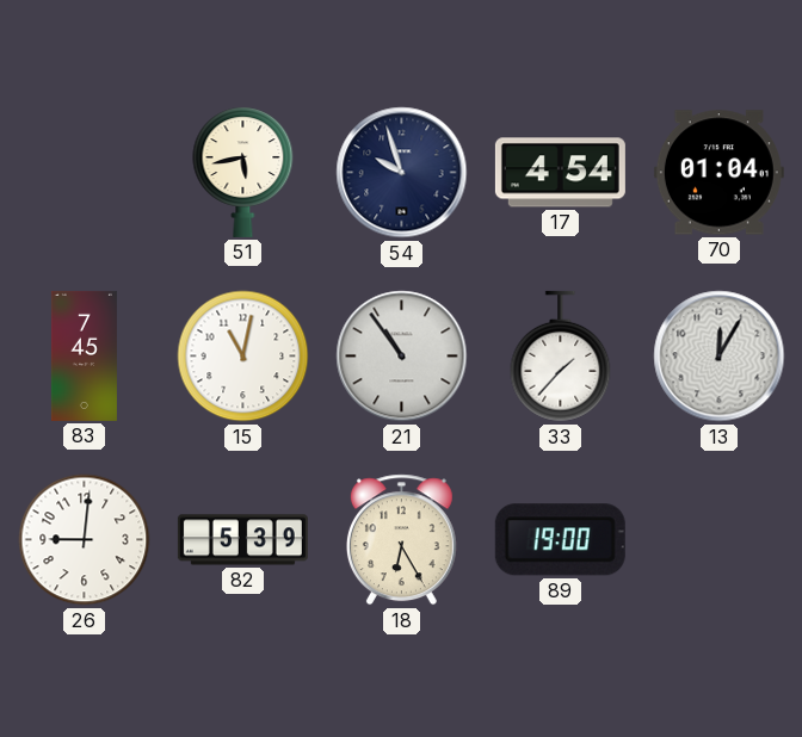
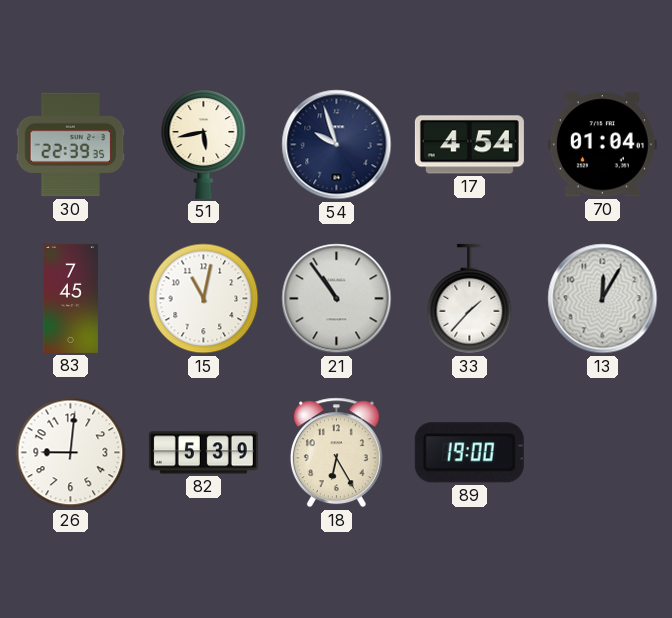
30: none -> 22:39
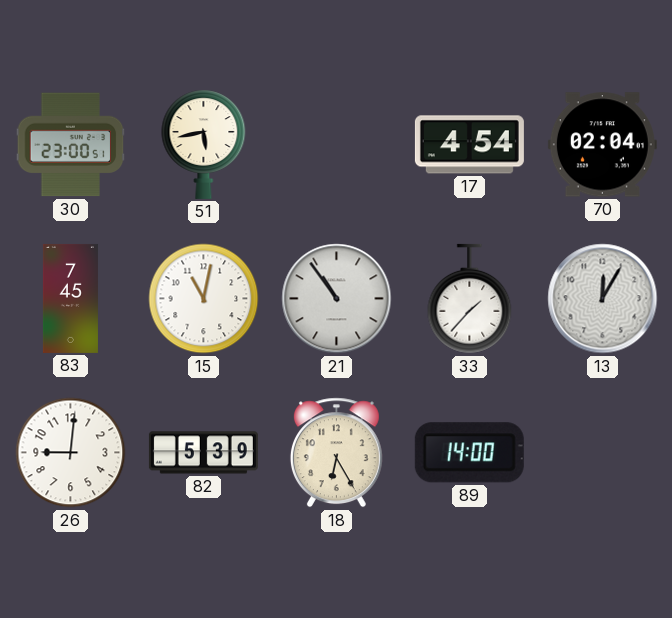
30: 22:39 -> 23:00
54: 9:57 -> none
70: 01:04 -> 02:04
89: 19:00 -> 14:00
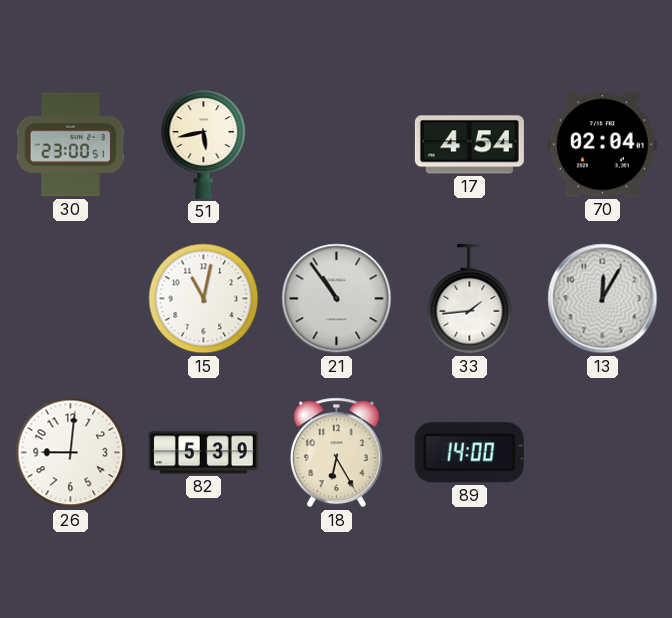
83: 7:45 -> none
33: 1:37 -> 1:44
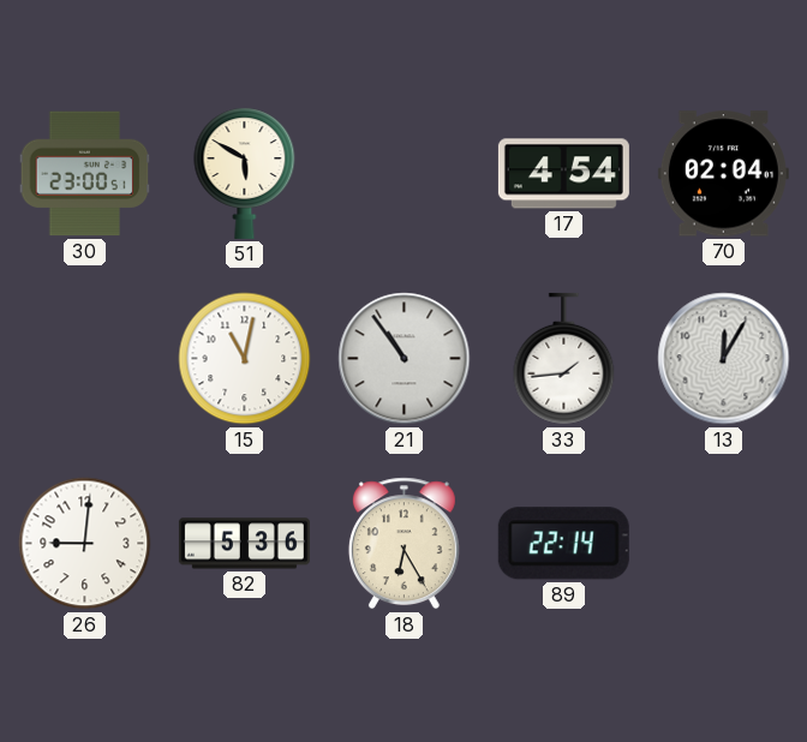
51: 5:43 -> 5:50
82: 5:39 -> 5:36
89: 14:00 -> 22:14
